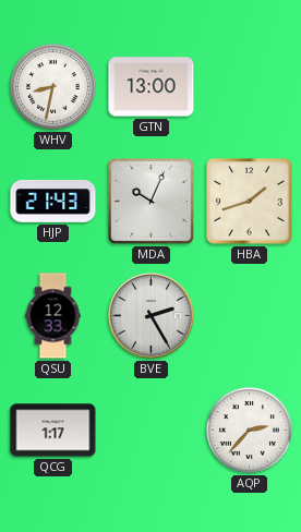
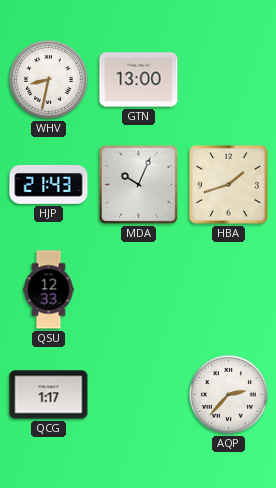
BVE: 2:25 -> none
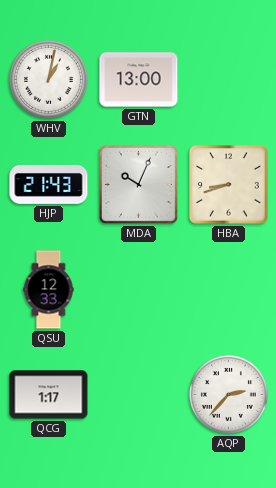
WHV: 8:32 -> 1:02
HBA: 1:42 -> 8:42
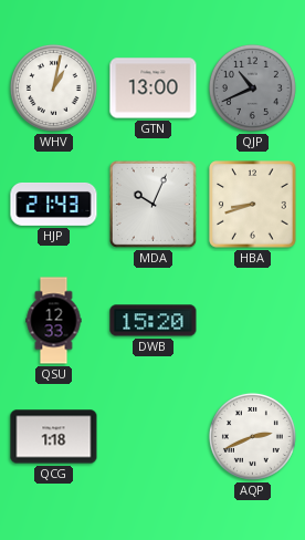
QJP: none -> 10:41
DWB: none -> 15:20
QCG: 1:17 -> 1:18
AQP: 2:37 -> 2:41
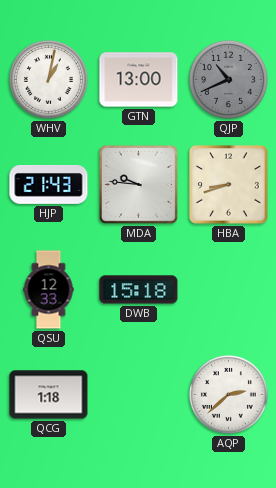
MDA: 10:04 -> 9:46
DWB: 15:20 -> 15:18
AQP: 2:41 -> 2:38
